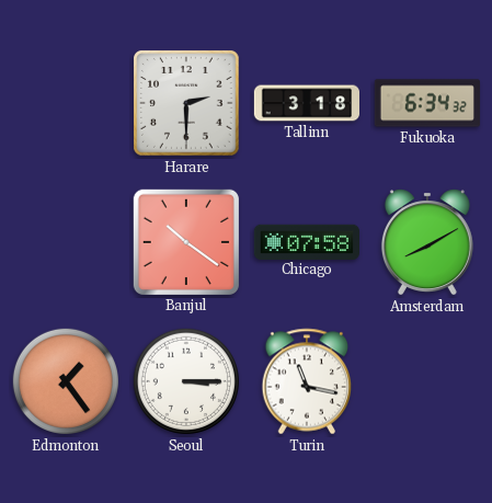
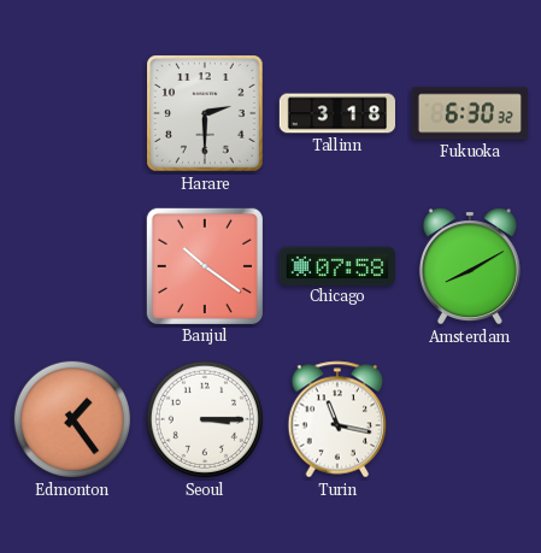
Fukuoka: 6:34 -> 6:30
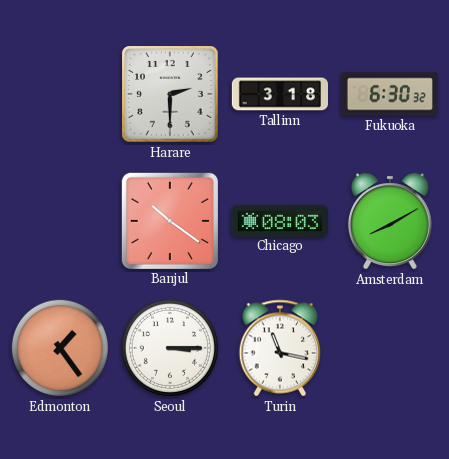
Chicago: 07:58 -> 08:03
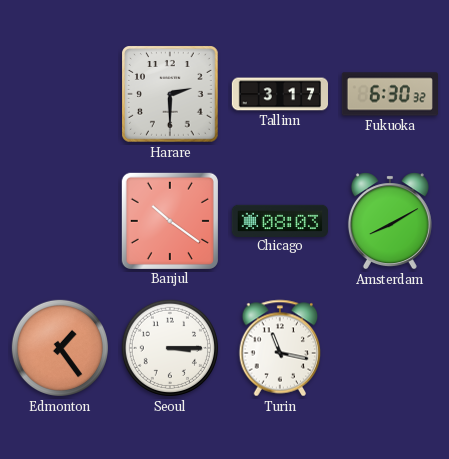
Tallinn: 3:18 -> 3:17
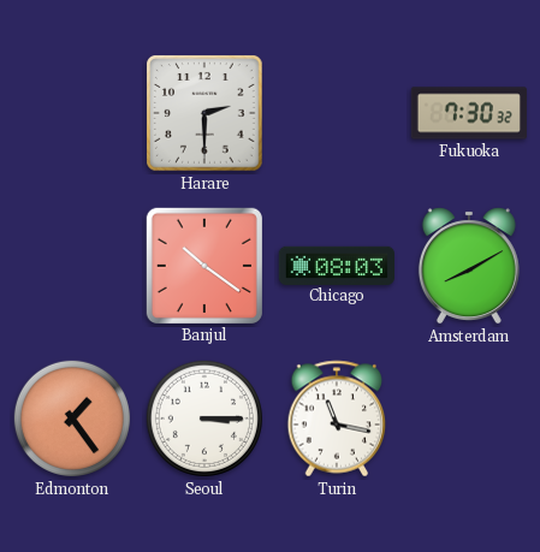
Tallinn: 3:17 -> none
Fukuoka: 6:30 -> 7:30
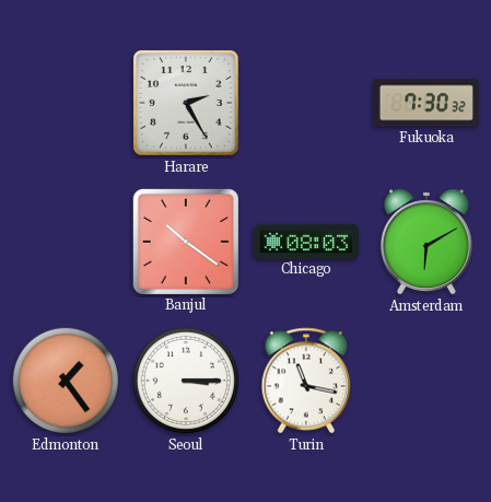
Harare: 2:30 -> 2:25
Amsterdam: 8:10 -> 6:10
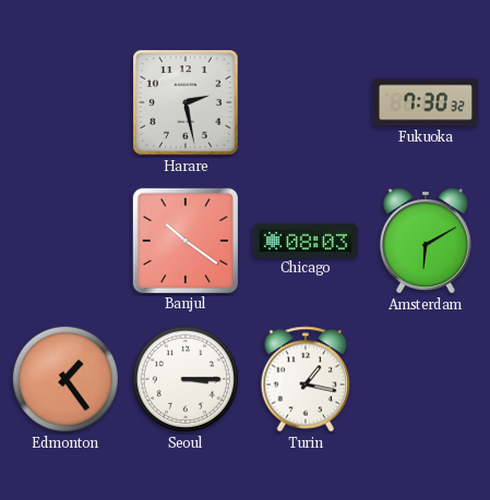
Harare: 2:25 -> 2:28
Turin: 11:17 -> 1:17
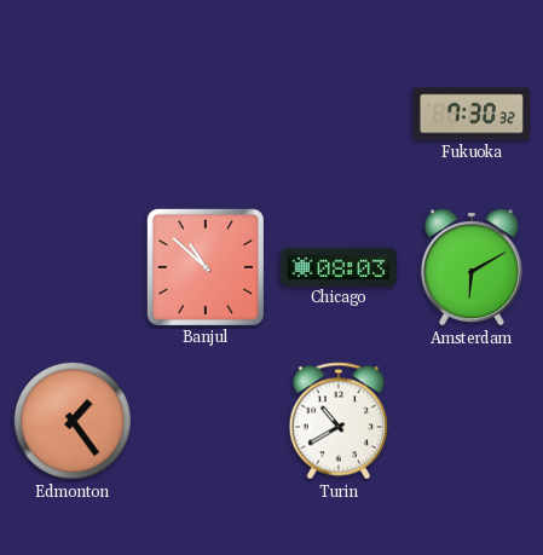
Harare: 2:28 -> none
Banjul: 10:21 -> 10:52
Seoul: 3:15 -> none
Turin: 1:17 -> 10:40
